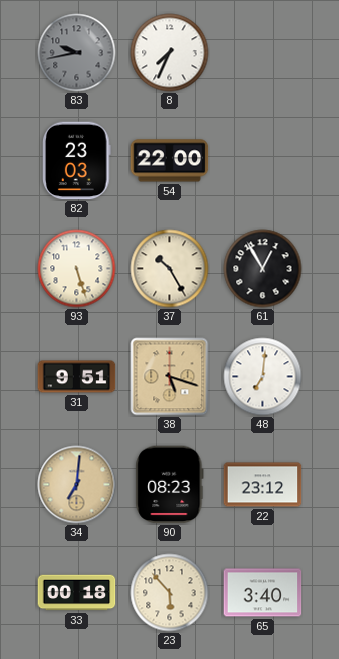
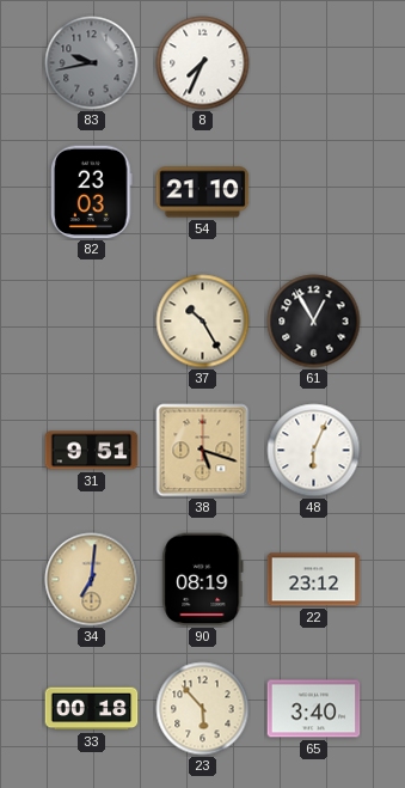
54: 22:00 -> 21:10
93: 5:27 -> none
48: 7:01 -> 6:04
90: 08:23 -> 08:19
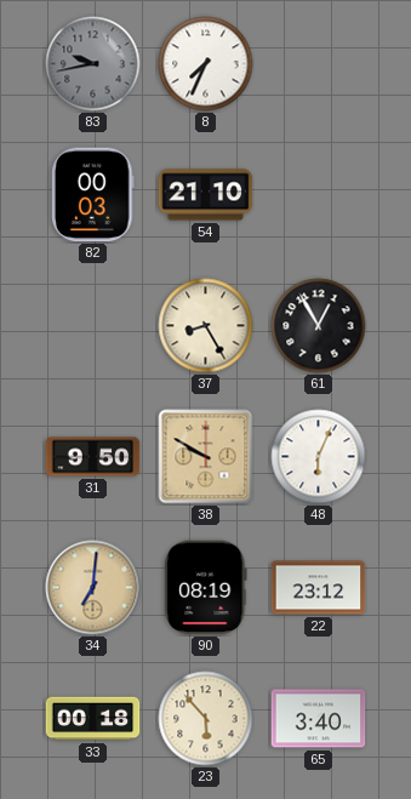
82: 23:03 -> 00:03
37: 10:25 -> 8:25
31: 9:51 -> 9:50
38: 5:18 -> 9:50
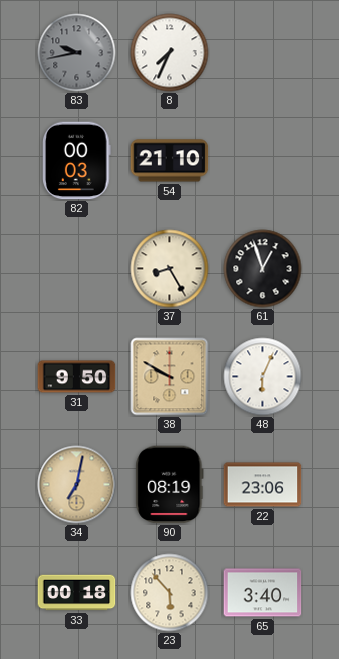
61: 12:55 -> 12:57
34: 7:01 -> 7:02
22: 23:12 -> 23:06
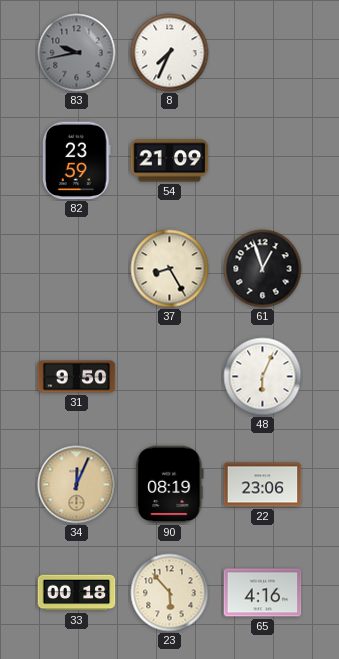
82: 00:03 -> 23:59
54: 21:10 -> 21:09
38: 9:50 -> none
34: 7:02 -> 12:04
65: 3:40 -> 4:16
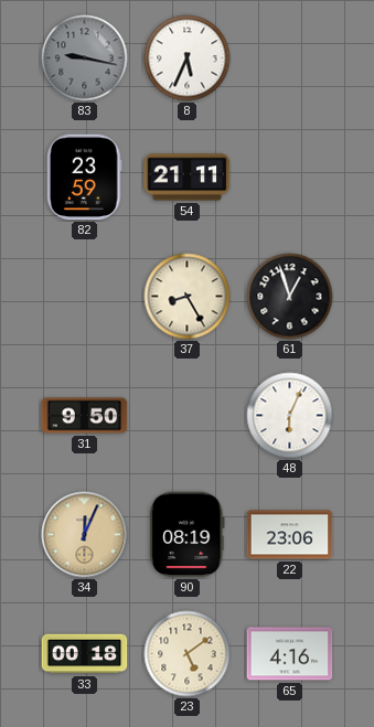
83: 9:43 -> 9:17
8: 7:34 -> 5:34
54: 21:09 -> 21:11
23: 5:53 -> 5:09
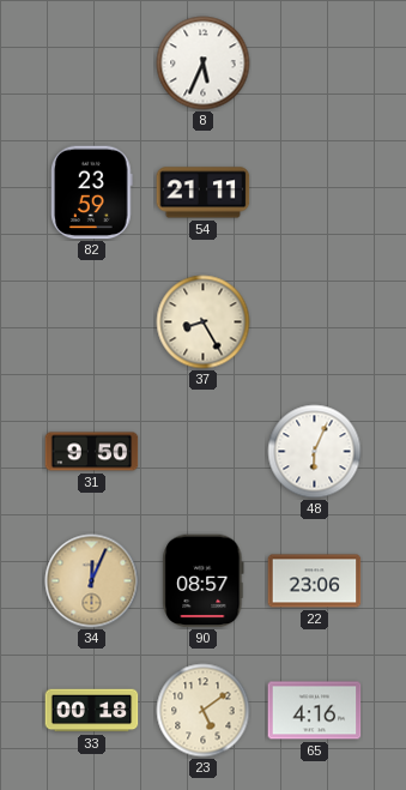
83: 9:17 -> none
61: 12:57 -> none
90: 08:19 -> 08:57
